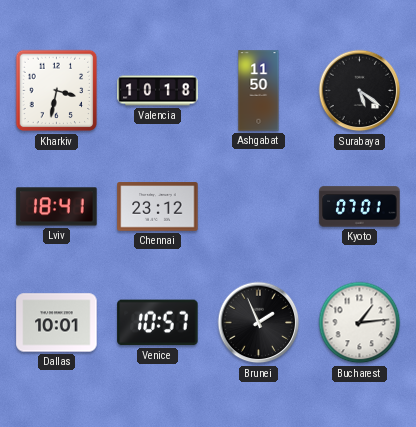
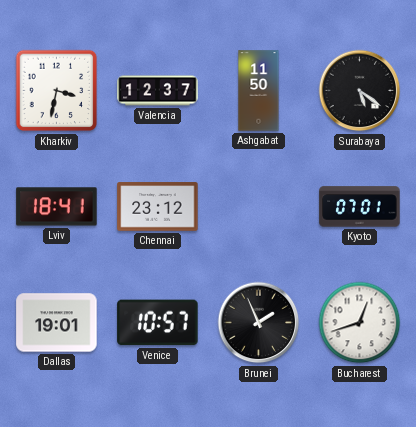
Valencia: 10:18 -> 12:37
Dallas: 10:01 -> 19:01
Bucharest: 1:14 -> 12:42
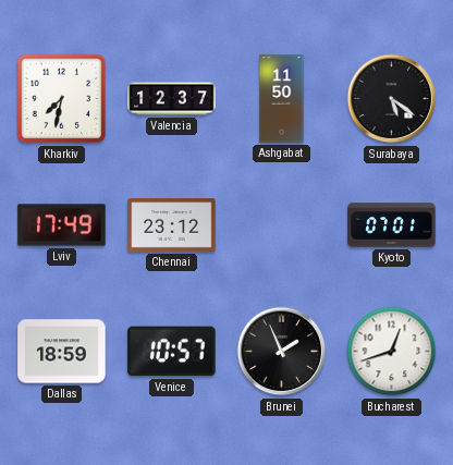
Kharkiv: 3:32 -> 7:32
Lviv: 18:41 -> 17:49
Dallas: 19:01 -> 18:59
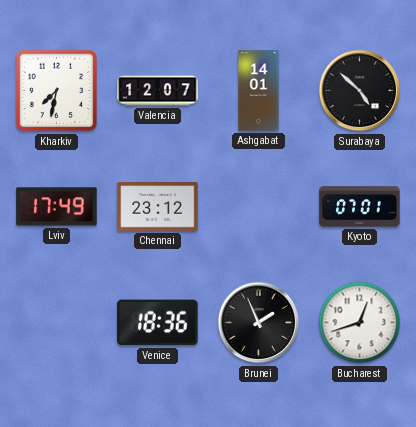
Valencia: 12:37 -> 12:07
Ashgabat: 11:50 -> 14:01
Surabaya: 5:21 -> 4:52
Dallas: 18:59 -> none
Venice: 10:57 -> 18:36
